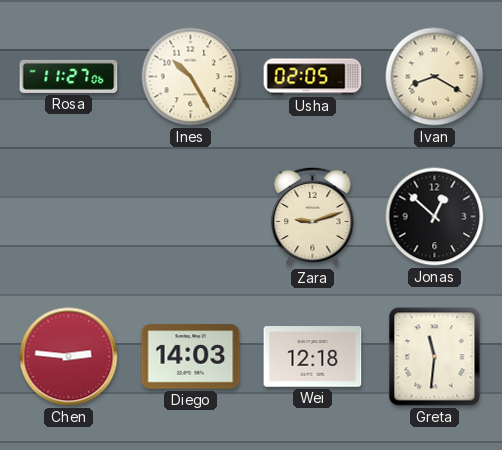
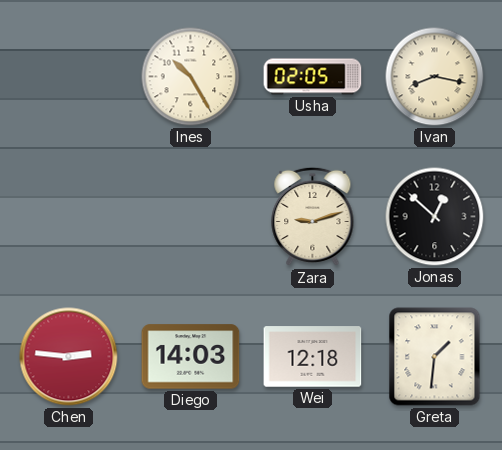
Rosa: 11:27 -> none
Ivan: 8:20 -> 8:17
Greta: 11:31 -> 1:31
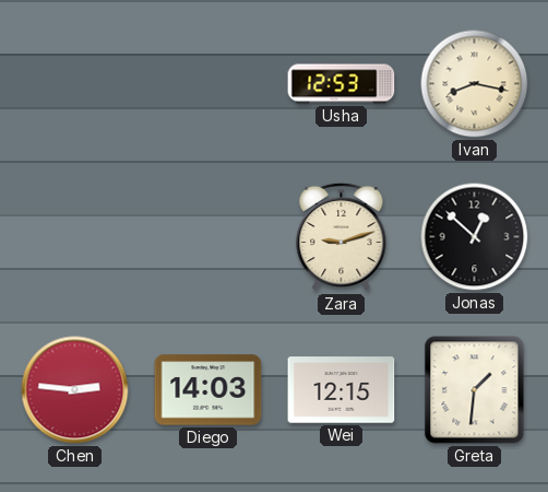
Ines: 10:25 -> none
Usha: 02:05 -> 12:53
Wei: 12:18 -> 12:15
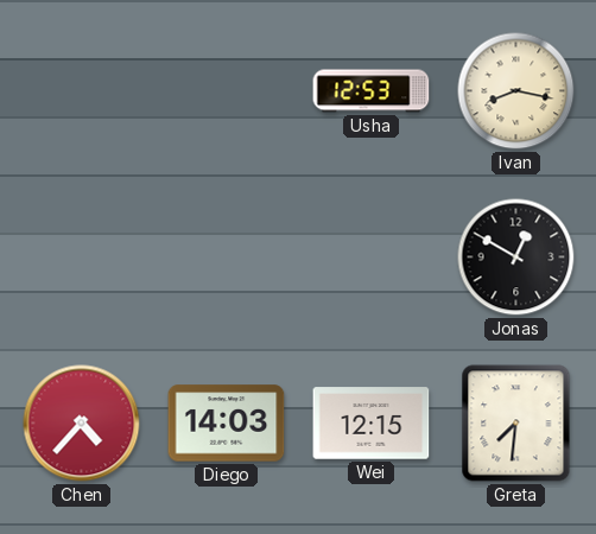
Zara: 9:12 -> none
Jonas: 12:52 -> 12:50
Chen: 2:46 -> 4:37
Greta: 1:31 -> 7:31
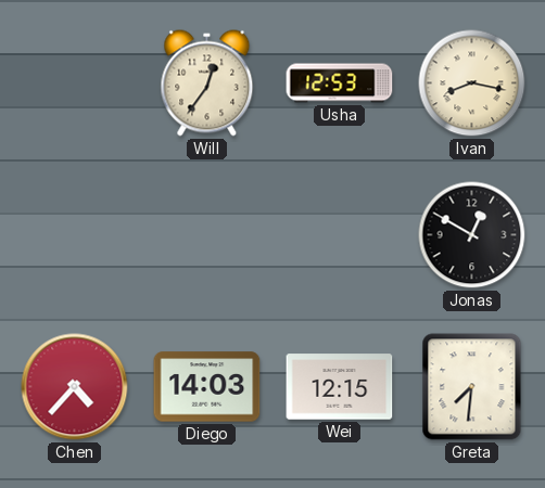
Will: none -> 12:36
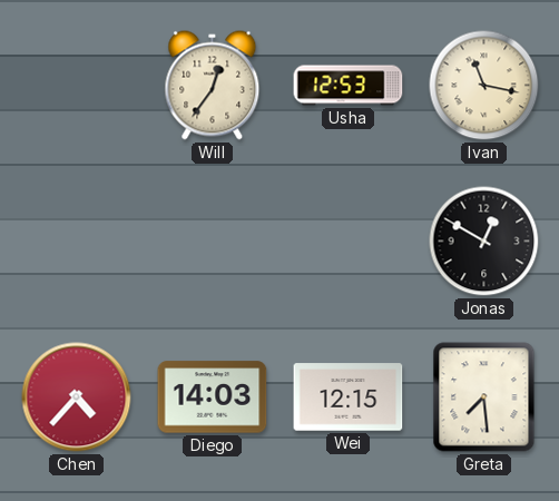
Ivan: 8:17 -> 11:17
Greta: 7:31 -> 7:29
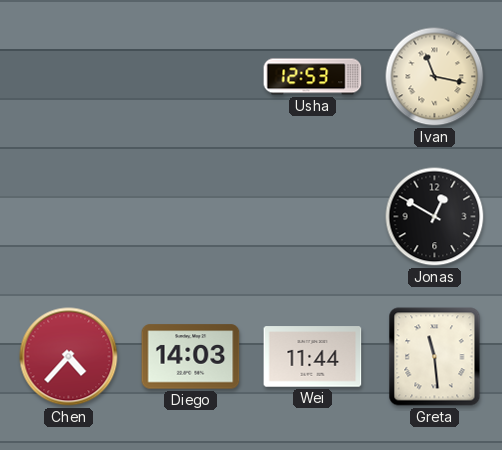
Will: 12:36 -> none
Wei: 12:15 -> 11:44
Greta: 7:29 -> 11:29
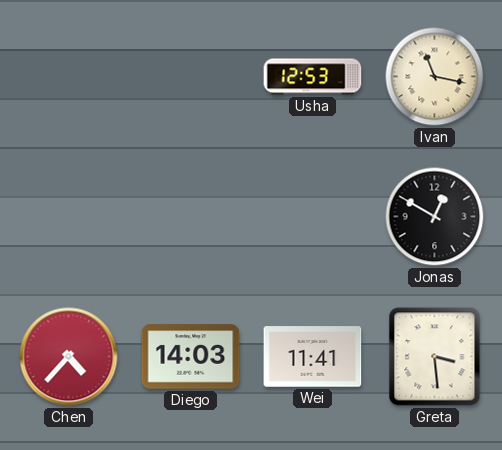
Wei: 11:44 -> 11:41
Greta: 11:29 -> 3:29
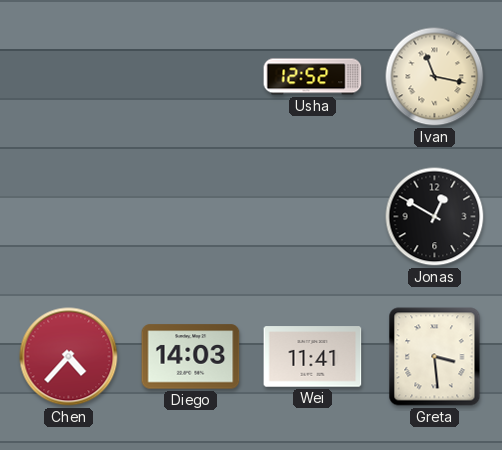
Usha: 12:53 -> 12:52
